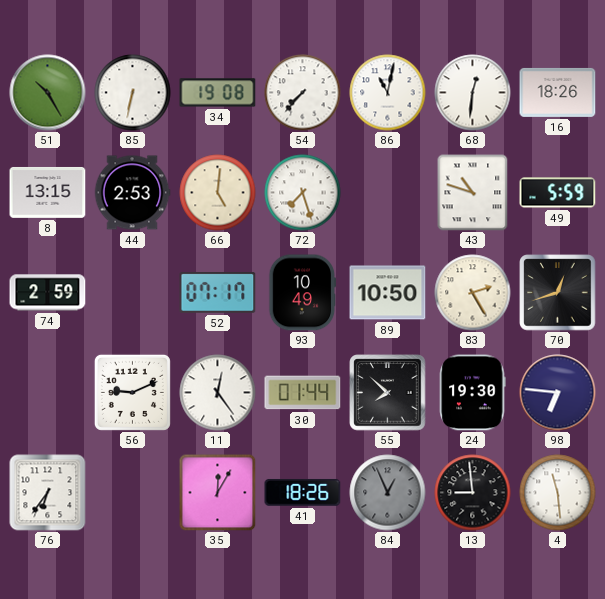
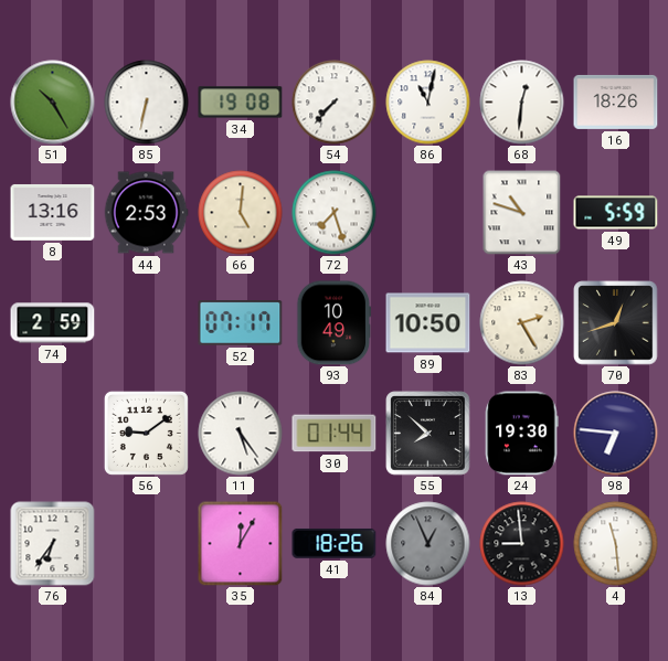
8: 13:15 -> 13:16
56: 9:11 -> 9:09
11: 12:24 -> 5:24
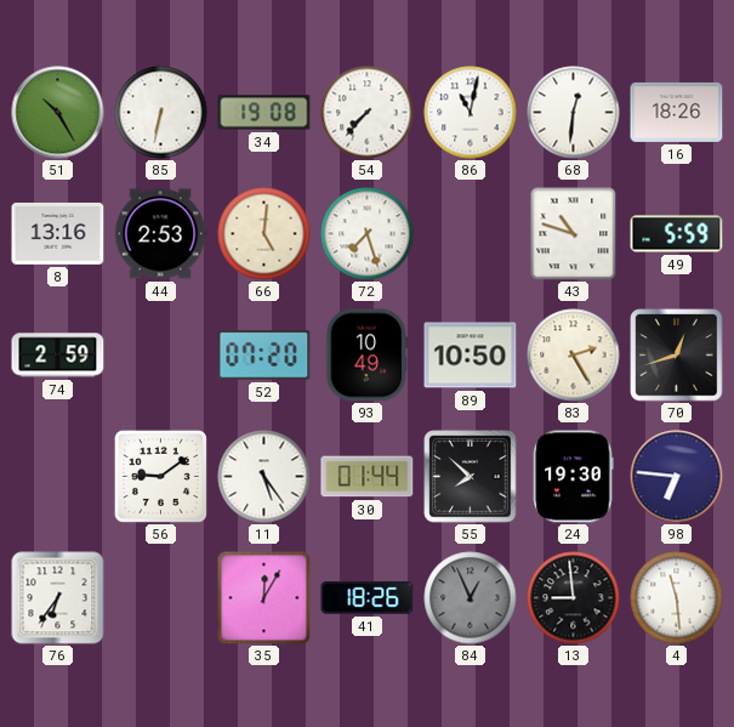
52: 07:17 -> 07:20
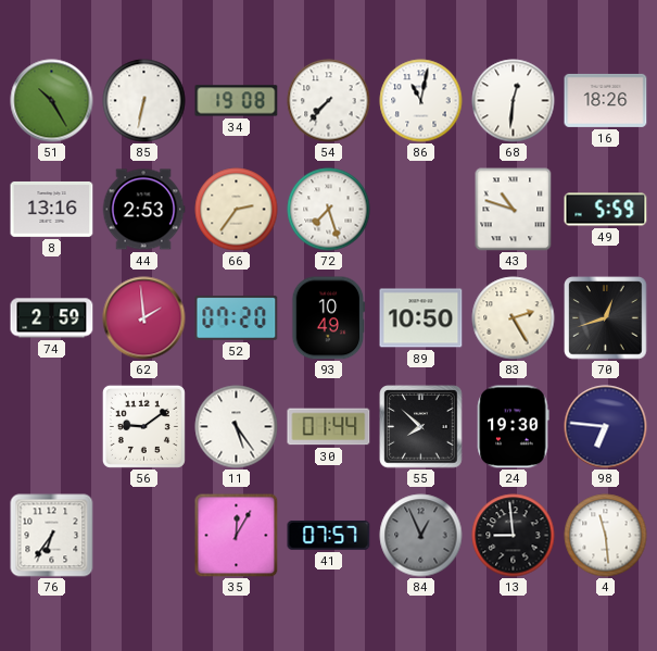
66: 5:01 -> 2:36
62: none -> 1:59
41: 18:26 -> 07:57
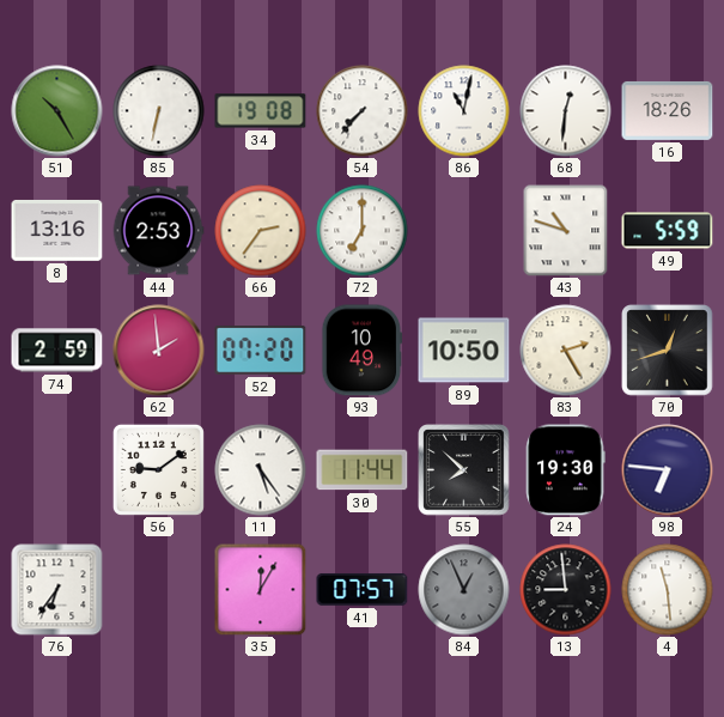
72: 7:27 -> 7:00
30: 01:44 -> 11:44
